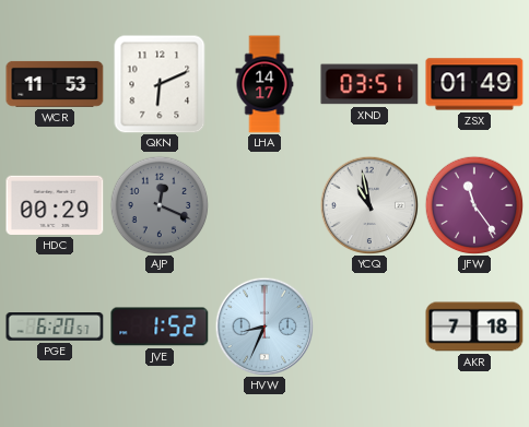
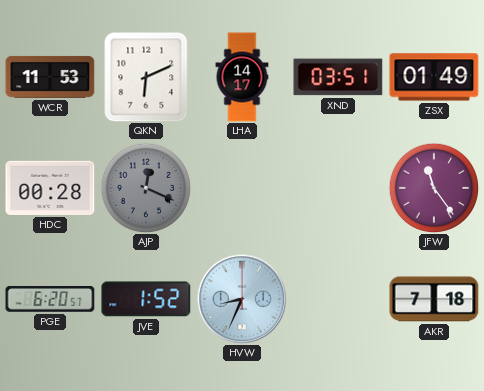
HDC: 00:29 -> 00:28
YCQ: 10:58 -> none
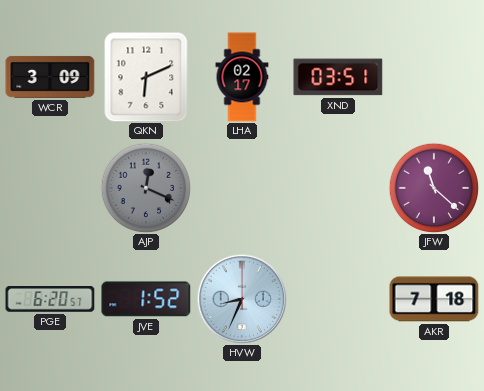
WCR: 11:53 -> 3:09
LHA: 14:17 -> 02:17
ZSX: 01:49 -> none
HDC: 00:28 -> none
JFW: 11:24 -> 11:22
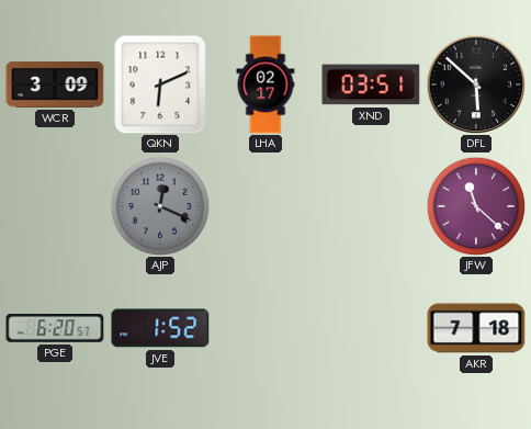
DFL: none -> 5:52
HVW: 8:34 -> none
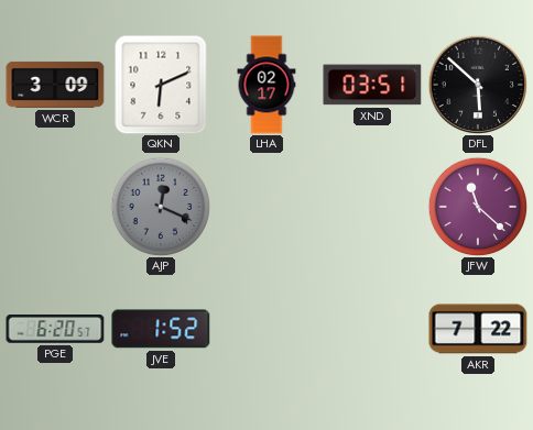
AKR: 7:18 -> 7:22
